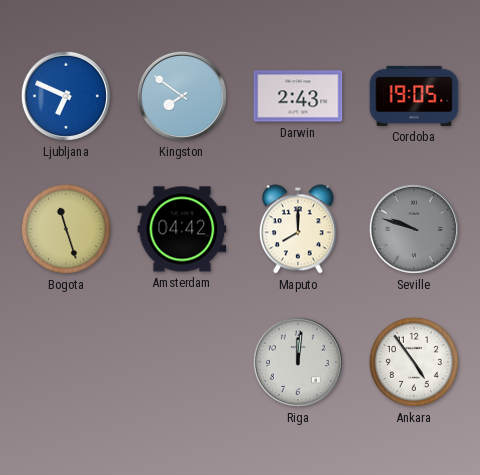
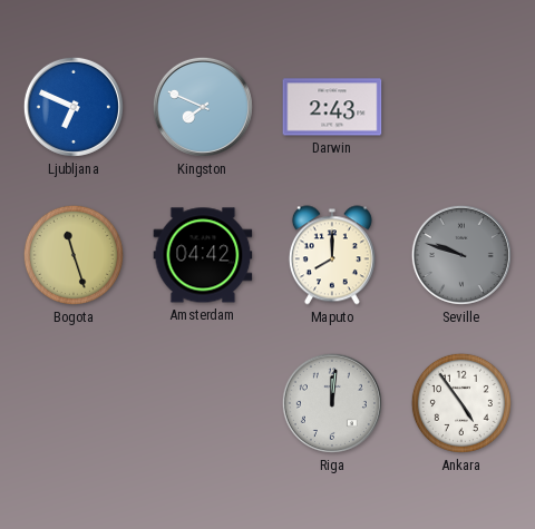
Kingston: 7:51 -> 7:49
Cordoba: 19:05 -> none
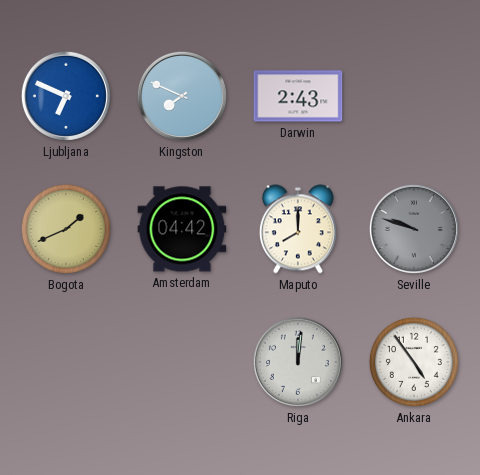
Bogota: 11:27 -> 1:41
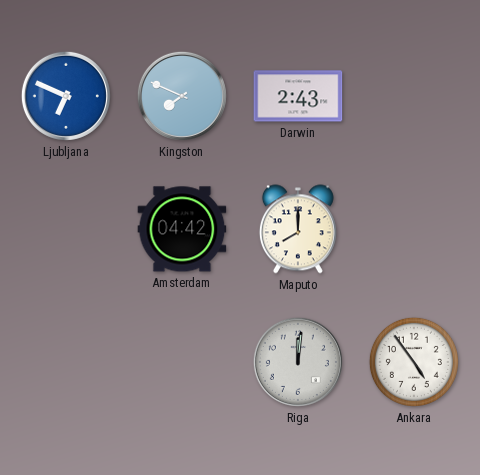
Bogota: 1:41 -> none
Seville: 9:48 -> none
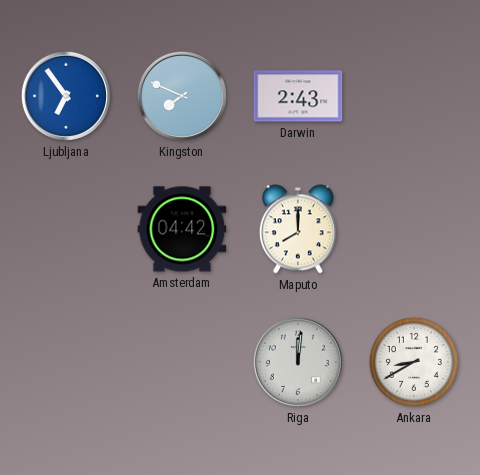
Ljubljana: 6:49 -> 6:54
Ankara: 4:54 -> 8:40
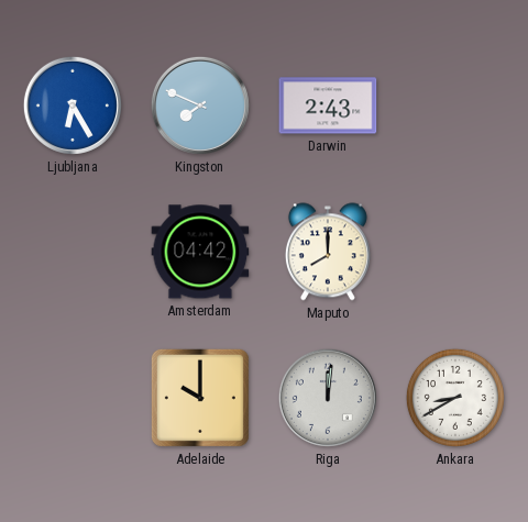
Ljubljana: 6:54 -> 6:25
Adelaide: none -> 10:00
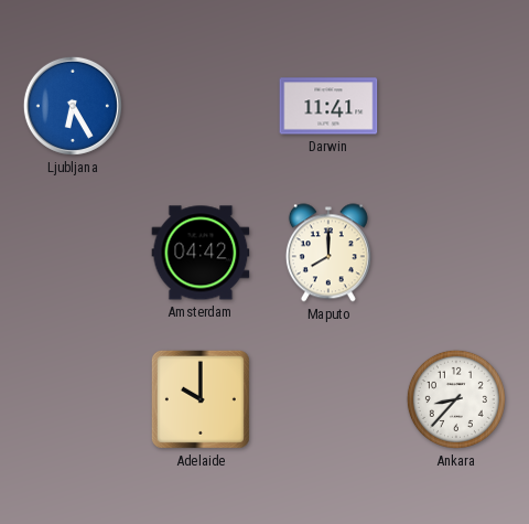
Kingston: 7:49 -> none
Darwin: 2:43 -> 11:41
Riga: 12:01 -> none
Ankara: 8:40 -> 8:37
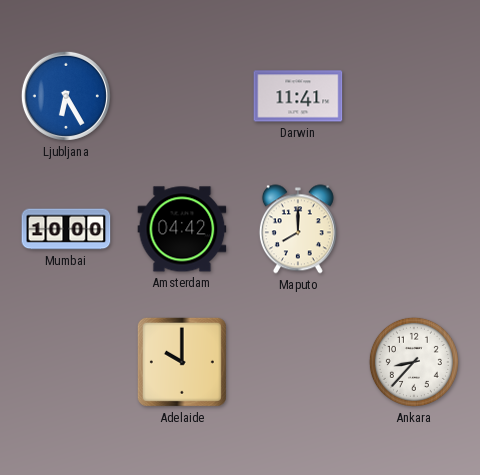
Mumbai: none -> 10:00
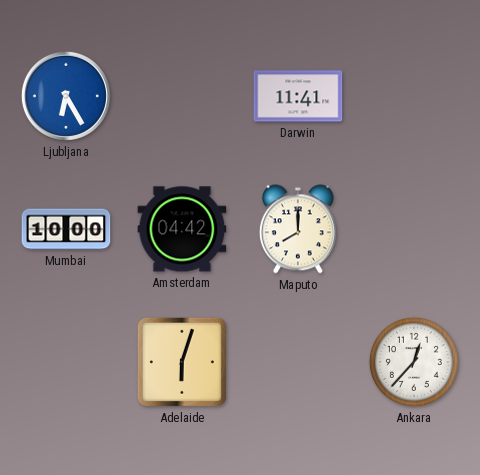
Adelaide: 10:00 -> 6:03
Ankara: 8:37 -> 12:37
